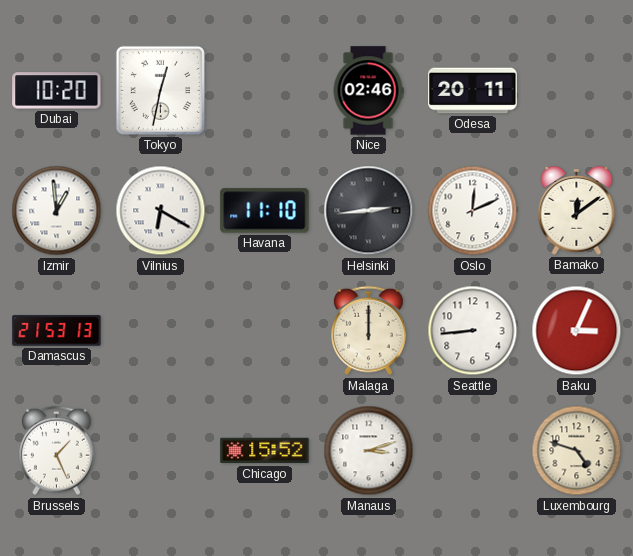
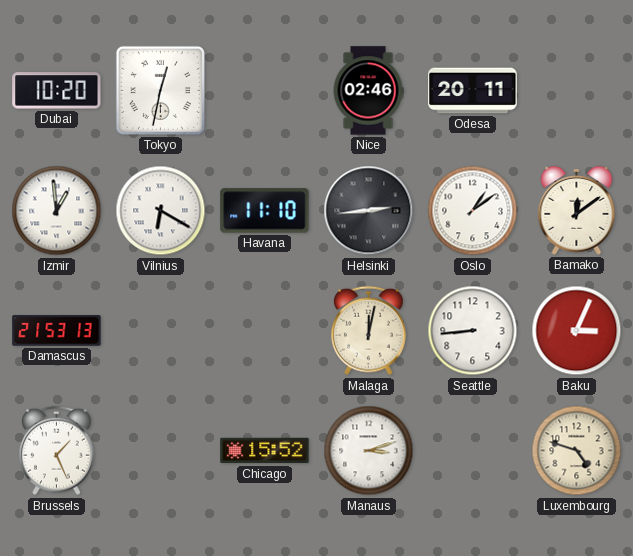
Oslo: 12:11 -> 1:09
Malaga: 12:00 -> 12:02
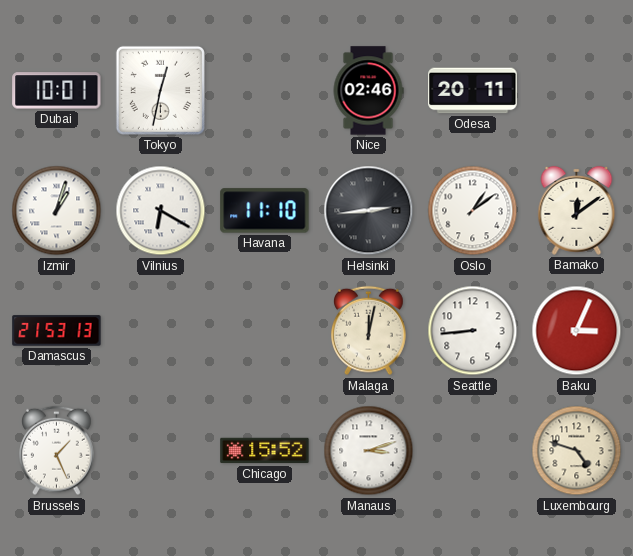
Dubai: 10:20 -> 10:01
Izmir: 12:59 -> 1:03
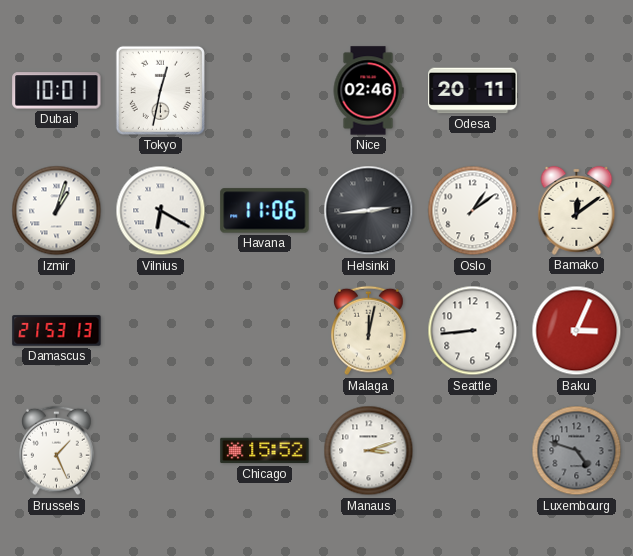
Havana: 11:10 -> 11:06
Luxembourg dial: cream -> grey
